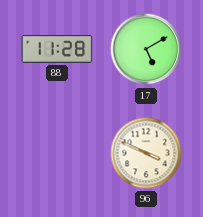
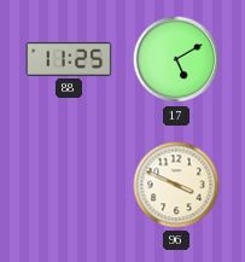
88: 11:28 -> 11:25
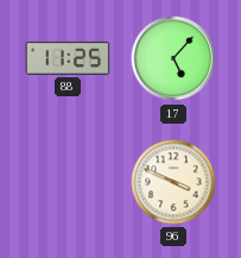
17: 5:10 -> 5:07
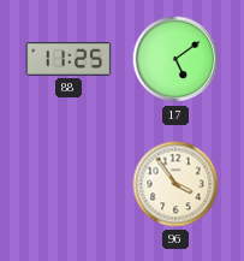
17: 5:07 -> 5:09
96: 3:49 -> 3:54
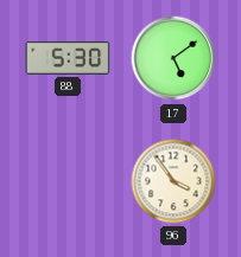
88: 11:25 -> 5:30
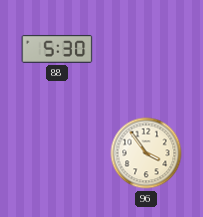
17: 5:09 -> none
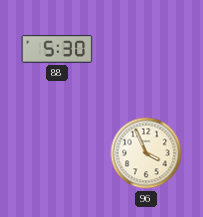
96: 3:54 -> 3:56
